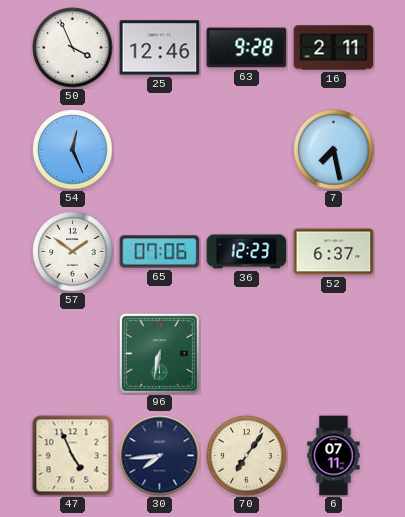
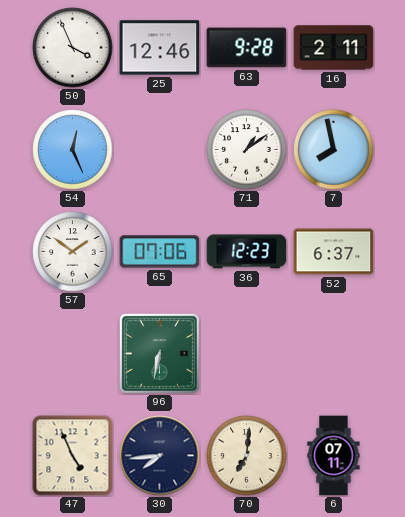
71: none -> 1:09
7: 7:28 -> 7:58
70: 7:06 -> 7:01
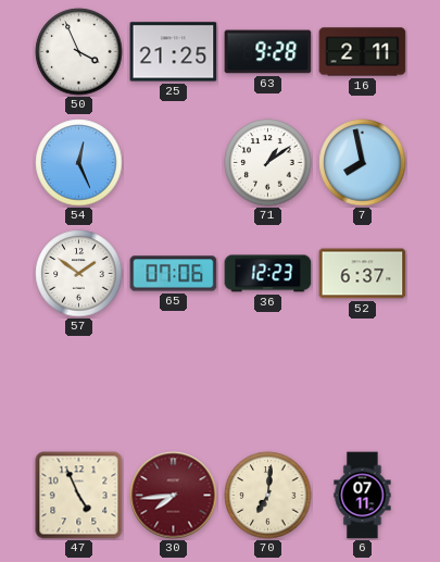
25: 12:46 -> 21:25
96: 6:32 -> none
30 dial: navy -> burgundy
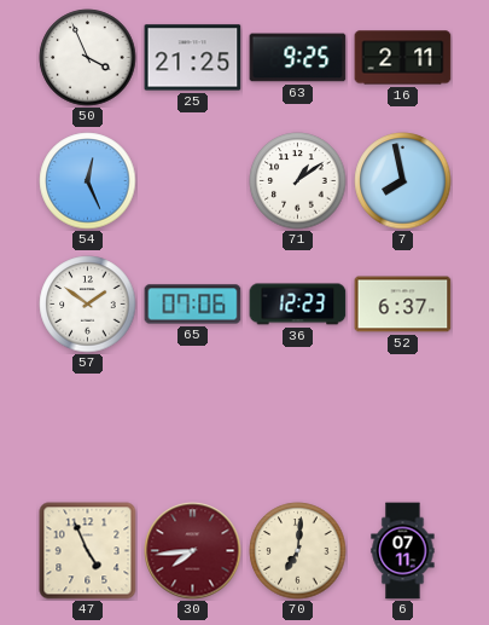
63: 9:28 -> 9:25
